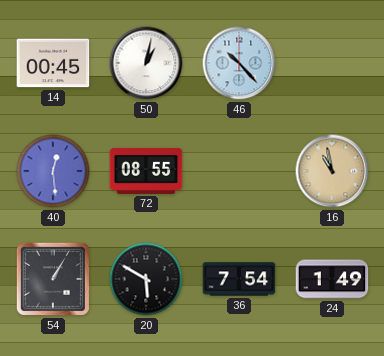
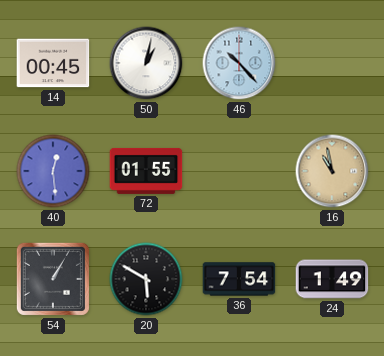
72: 08:55 -> 01:55
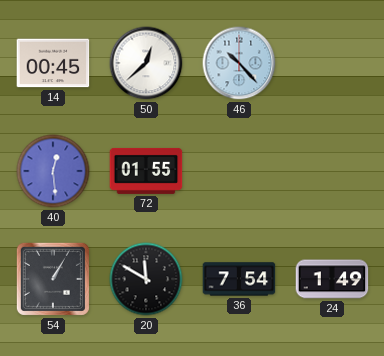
50: 1:02 -> 12:38
16: 10:58 -> none
20: 5:50 -> 11:50
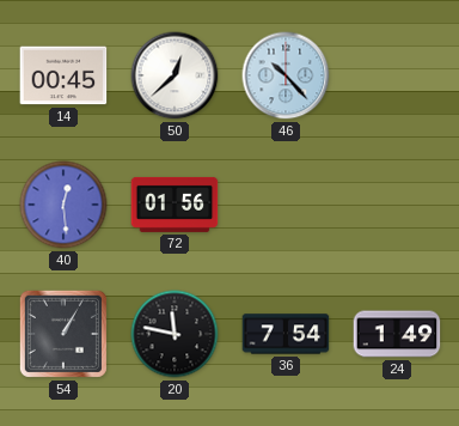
72: 01:55 -> 01:56
20: 11:50 -> 11:47
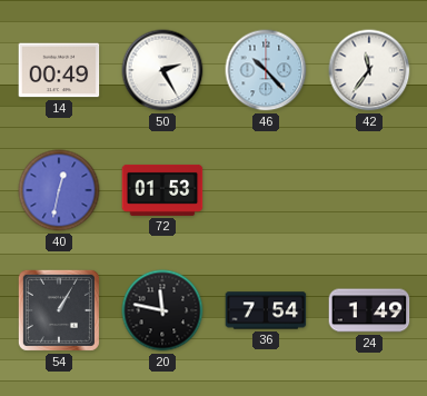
14: 00:45 -> 00:49
50: 12:38 -> 2:25
42: none -> 11:36
40: 12:29 -> 12:32
72: 01:56 -> 01:53
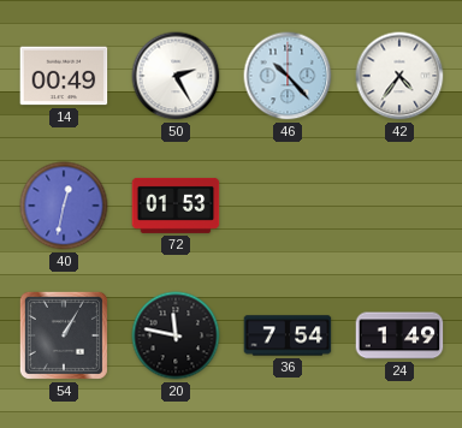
42: 11:36 -> 4:36
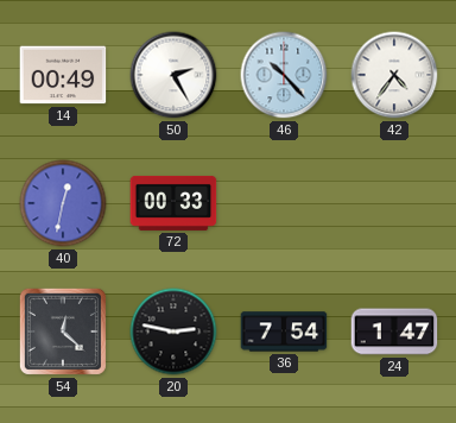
72: 01:53 -> 00:33
54: 1:05 -> 12:22
20: 11:47 -> 2:47
24: 1:49 -> 1:47
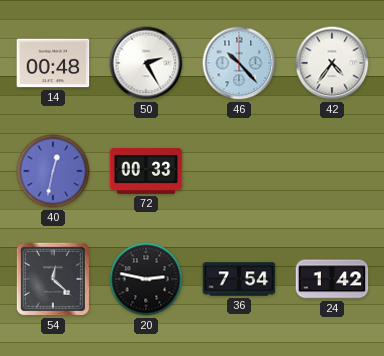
14: 00:49 -> 00:48
24: 1:47 -> 1:42
